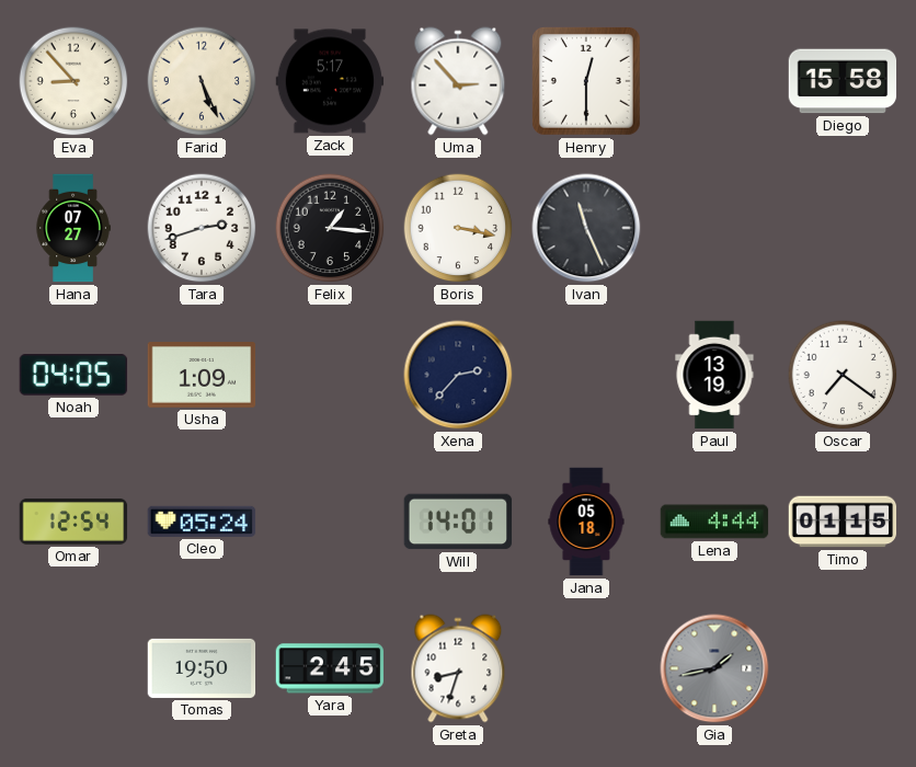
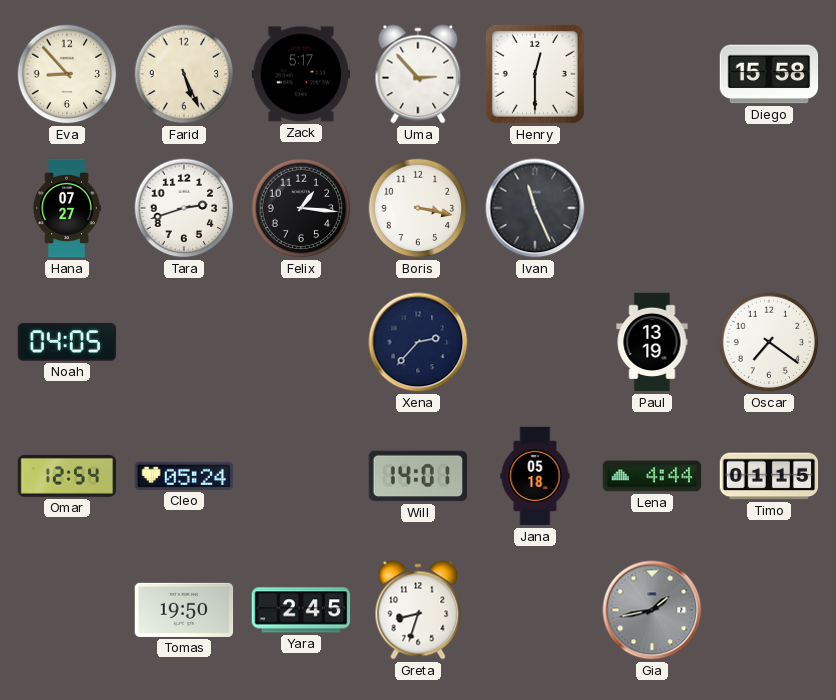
Usha: 1:09 -> none
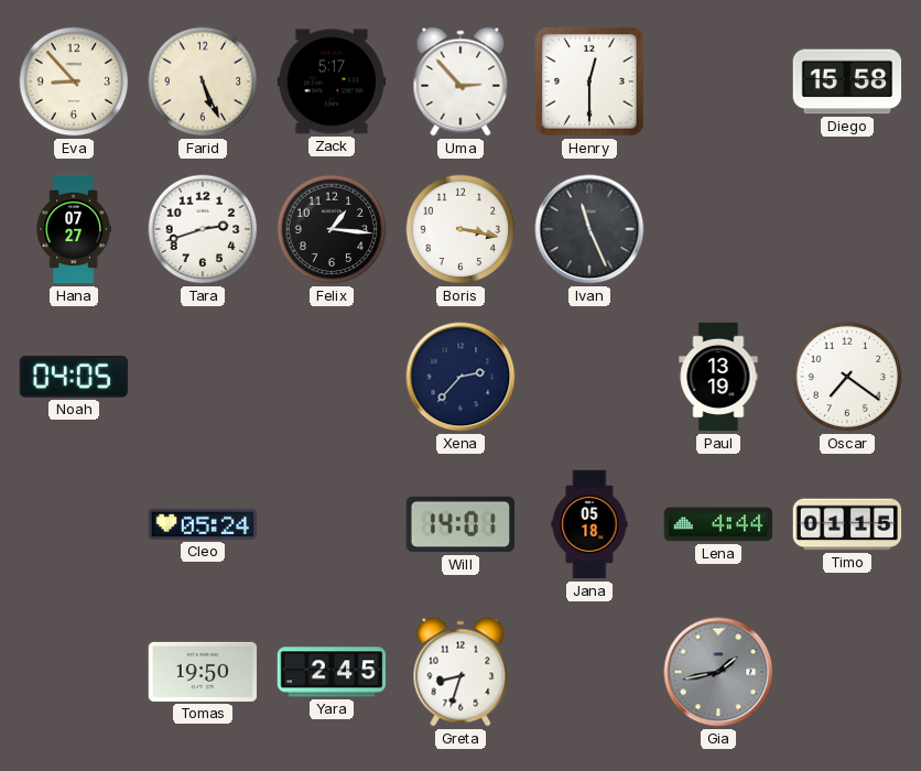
Omar: 12:54 -> none
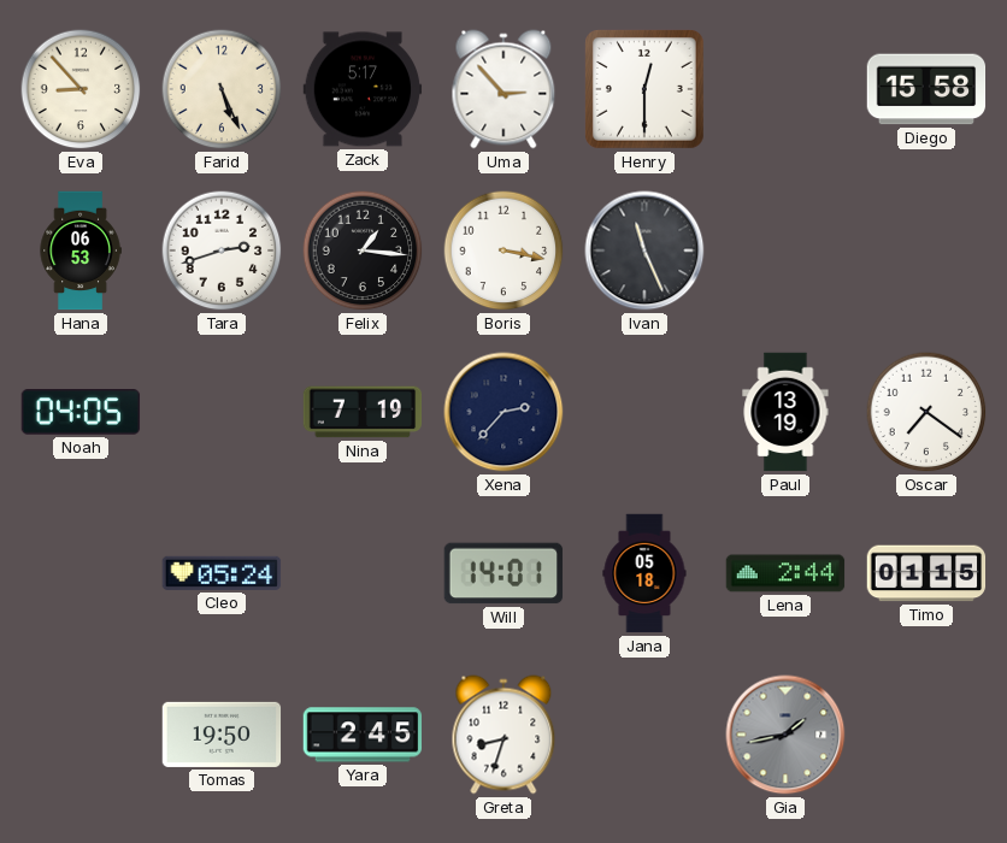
Hana: 07:27 -> 06:53
Nina: none -> 7:19
Lena: 4:44 -> 2:44
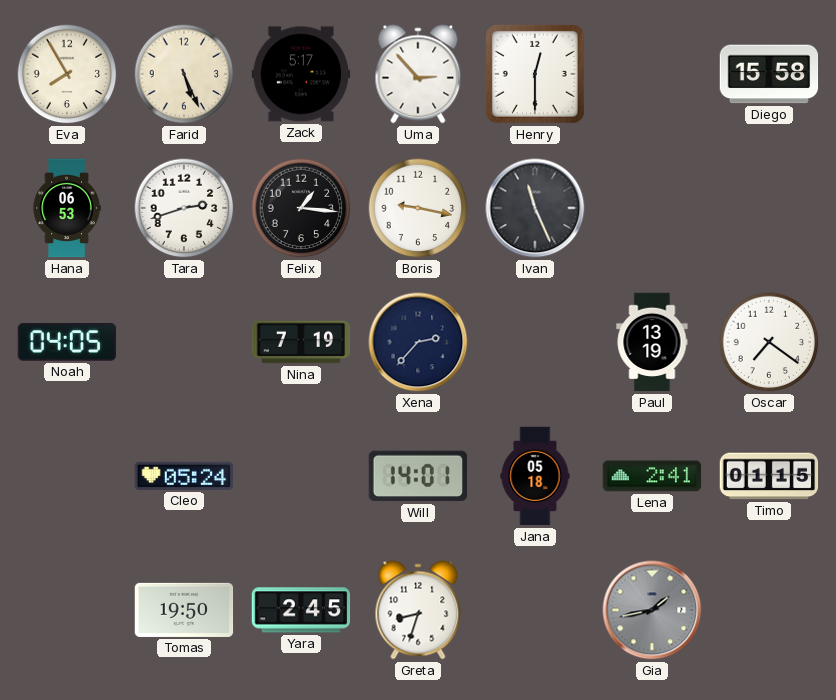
Eva: 8:53 -> 7:55
Boris: 3:17 -> 9:17
Lena: 2:44 -> 2:41
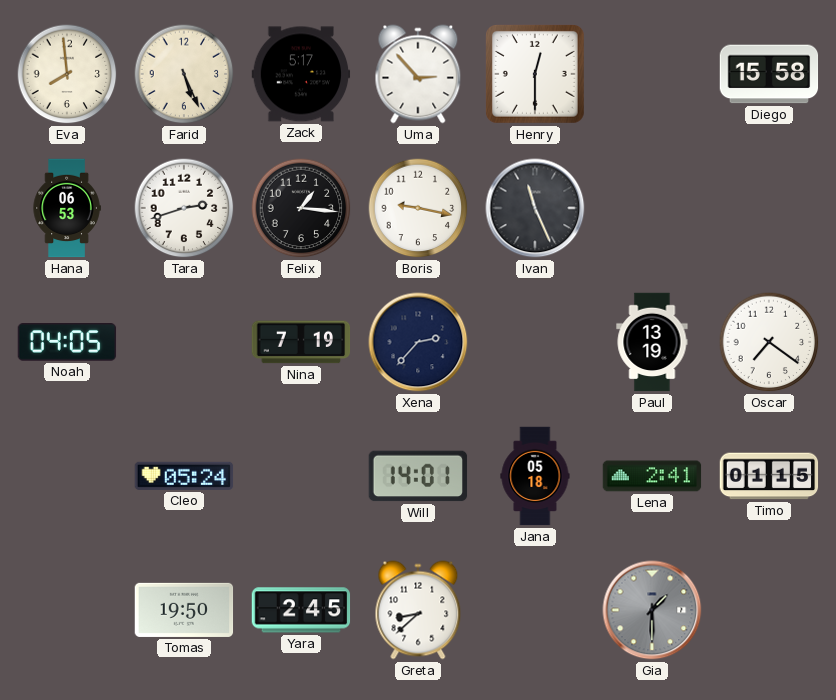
Eva: 7:55 -> 7:59
Greta: 8:33 -> 8:38
Gia: 1:43 -> 1:30
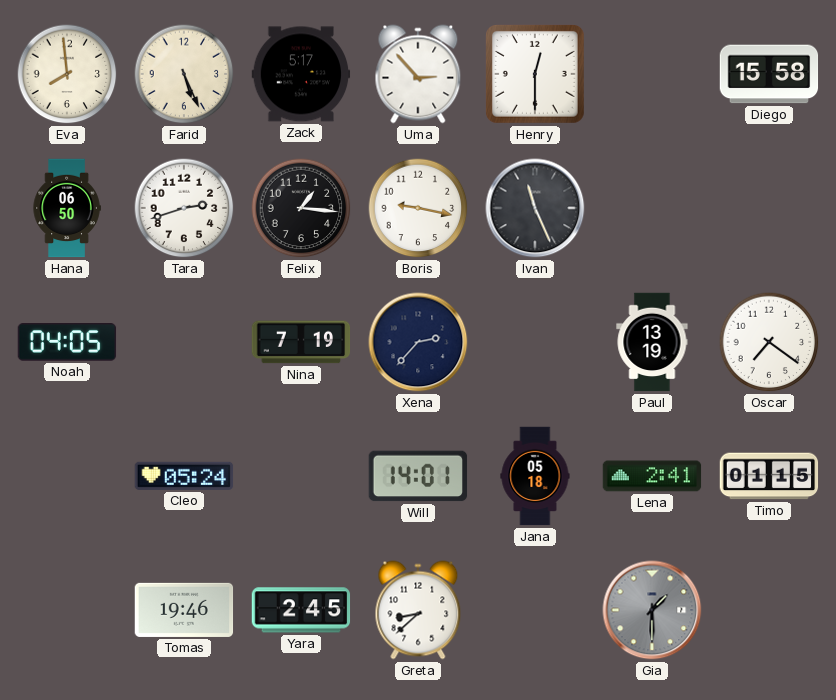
Hana: 06:53 -> 06:50
Tomas: 19:50 -> 19:46
